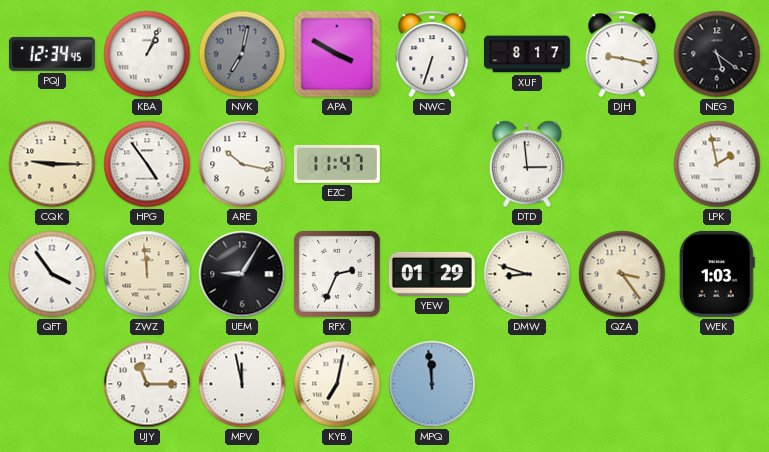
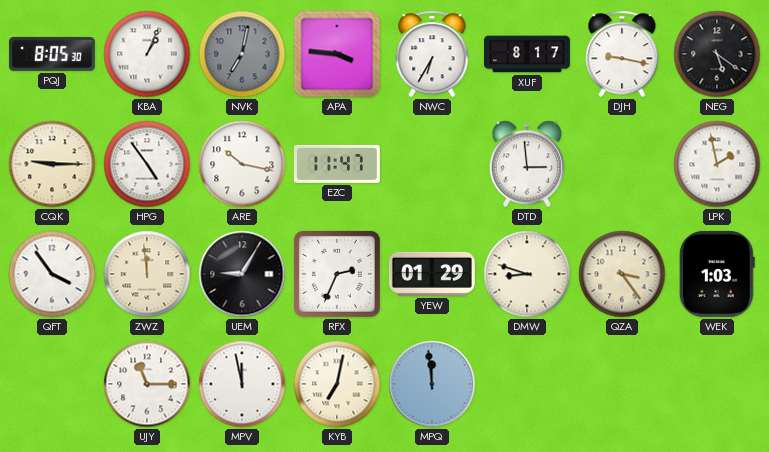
PQJ: 12:34 -> 8:05
APA: 3:50 -> 3:46
NWC: 6:33 -> 6:35
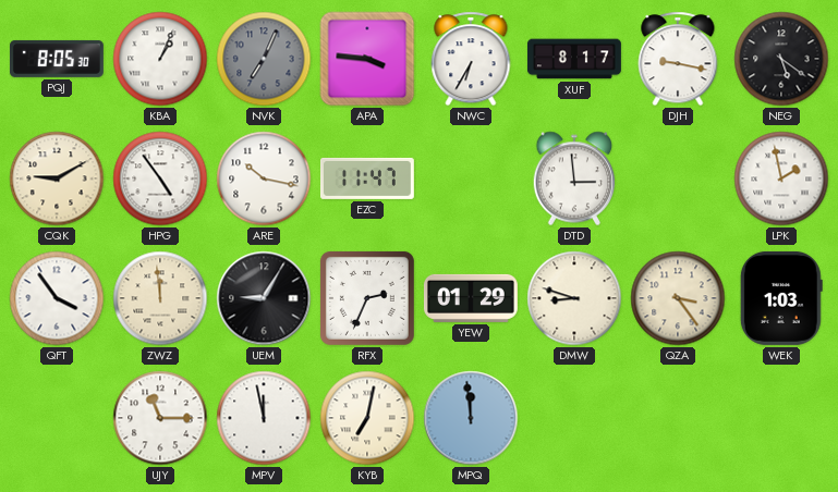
NVK: 7:02 -> 7:04
CQK: 9:15 -> 9:10
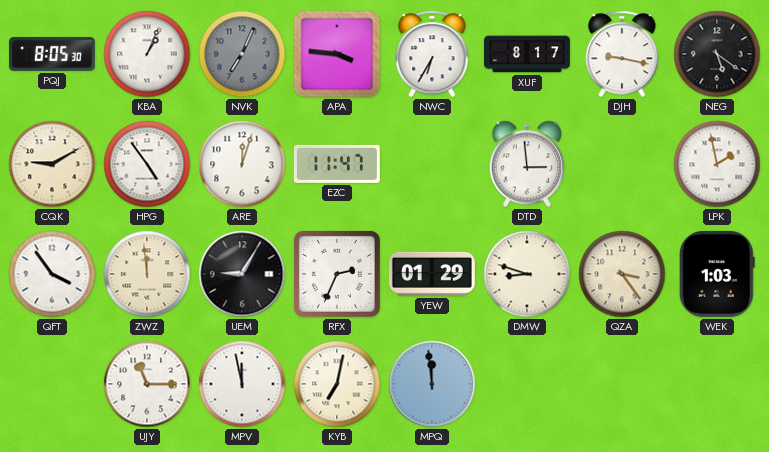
ARE: 10:17 -> 12:03
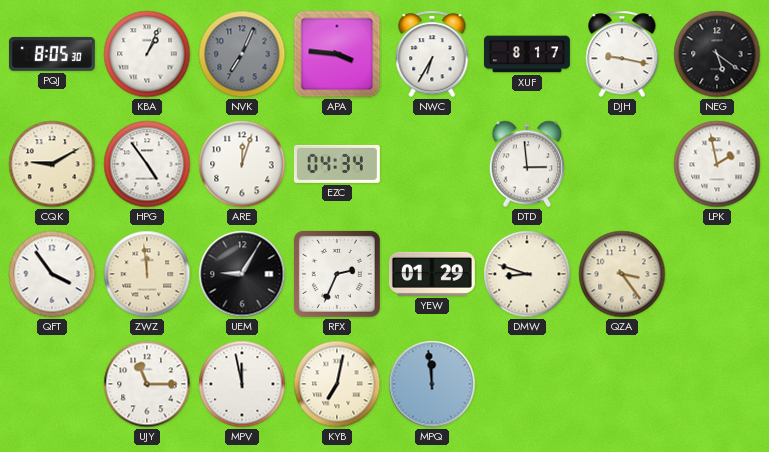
EZC: 11:47 -> 04:34
WEK: 1:03 -> none
